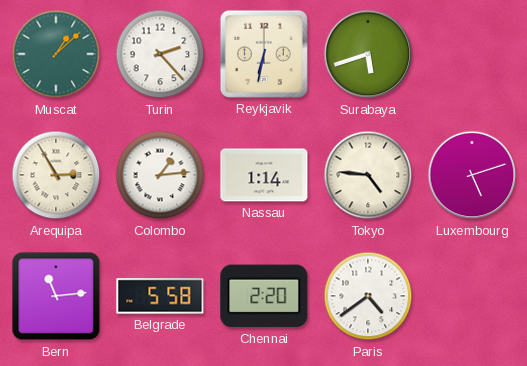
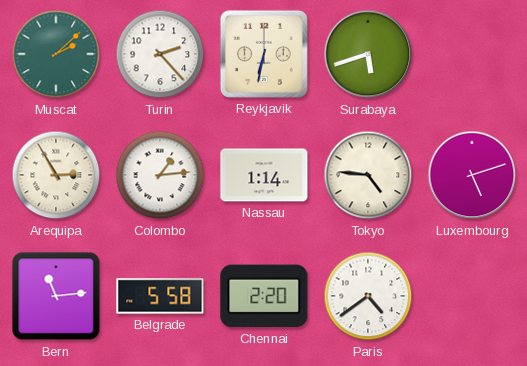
Muscat: 1:08 -> 2:08
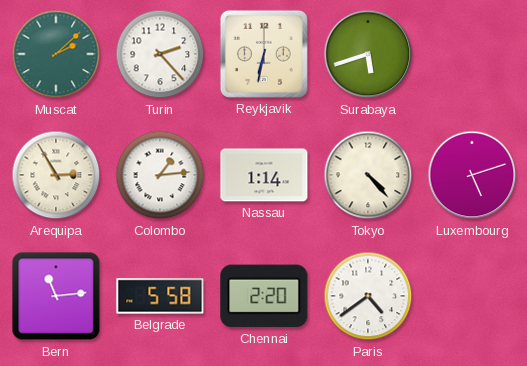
Tokyo: 4:46 -> 4:23
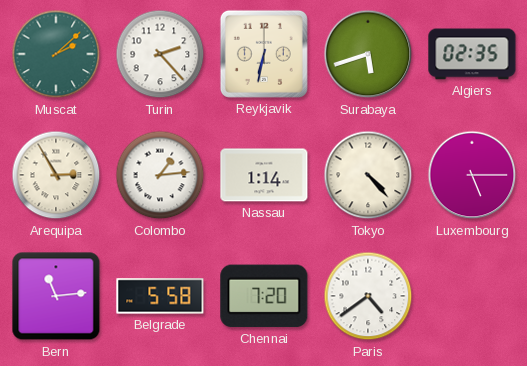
Algiers: none -> 02:35
Luxembourg: 5:12 -> 5:15
Chennai: 2:20 -> 7:20
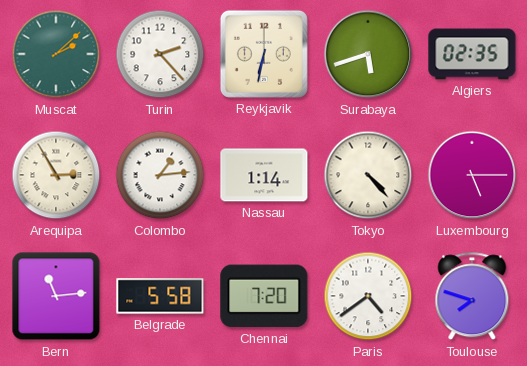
Toulouse: none -> 7:48
